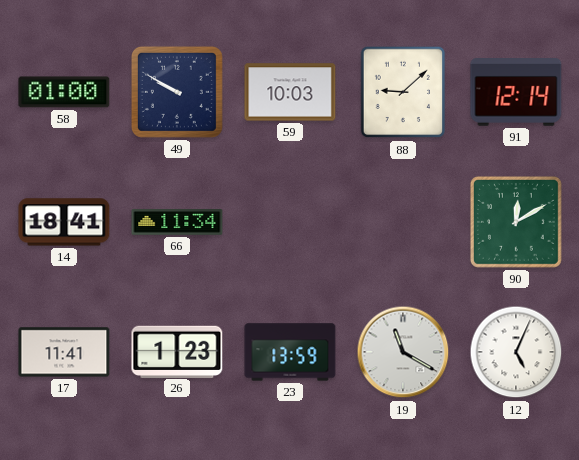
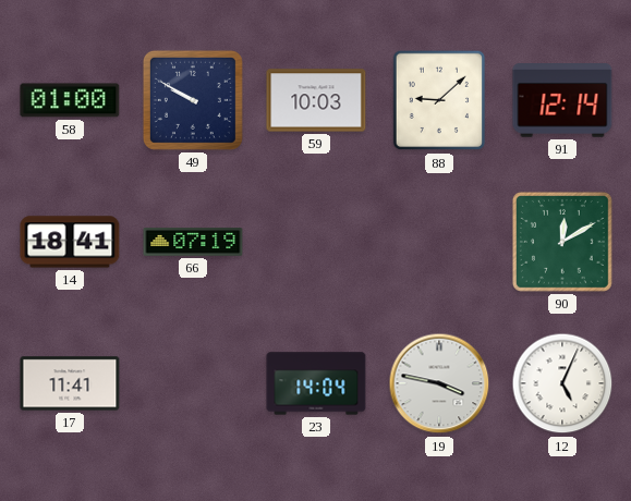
66: 11:34 -> 07:19
26: 1:23 -> none
23: 13:59 -> 14:04
19: 11:20 -> 3:47
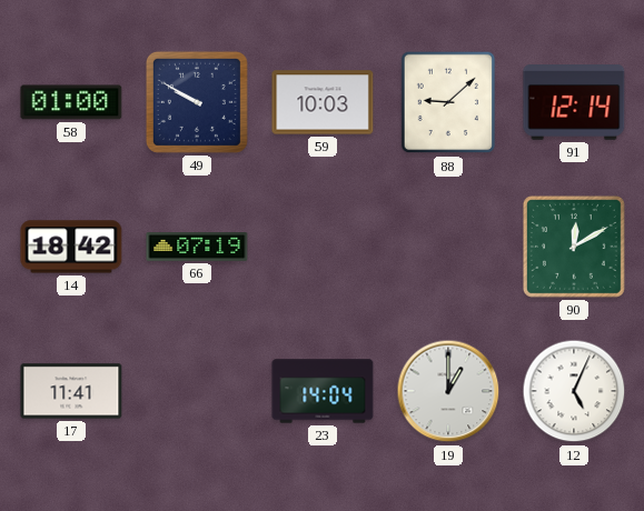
14: 18:41 -> 18:42
19: 3:47 -> 1:00
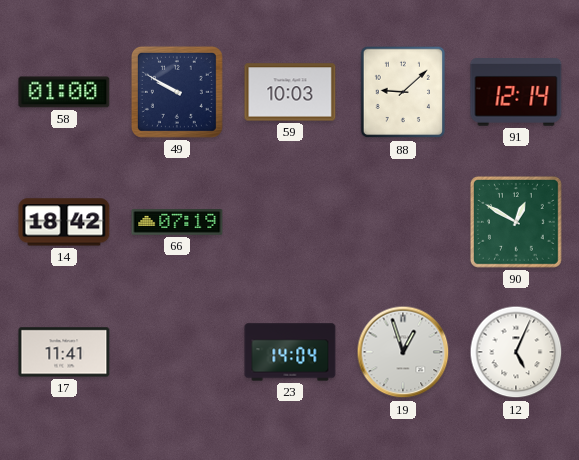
90: 12:10 -> 12:50
19: 1:00 -> 12:57
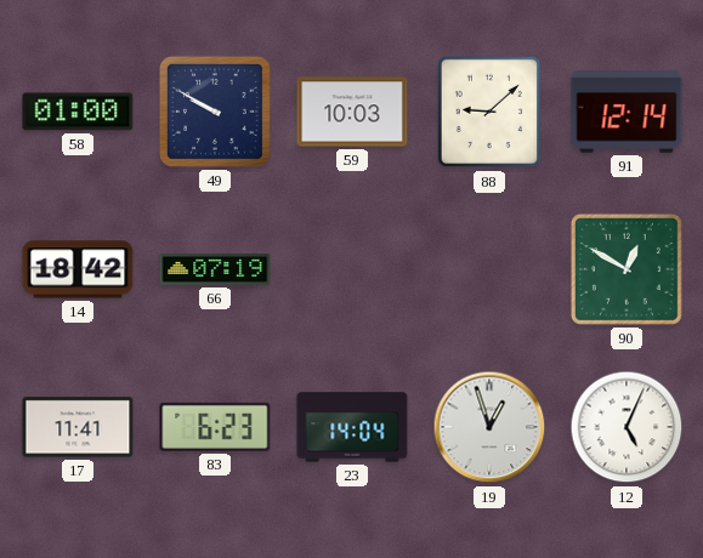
83: none -> 6:23
